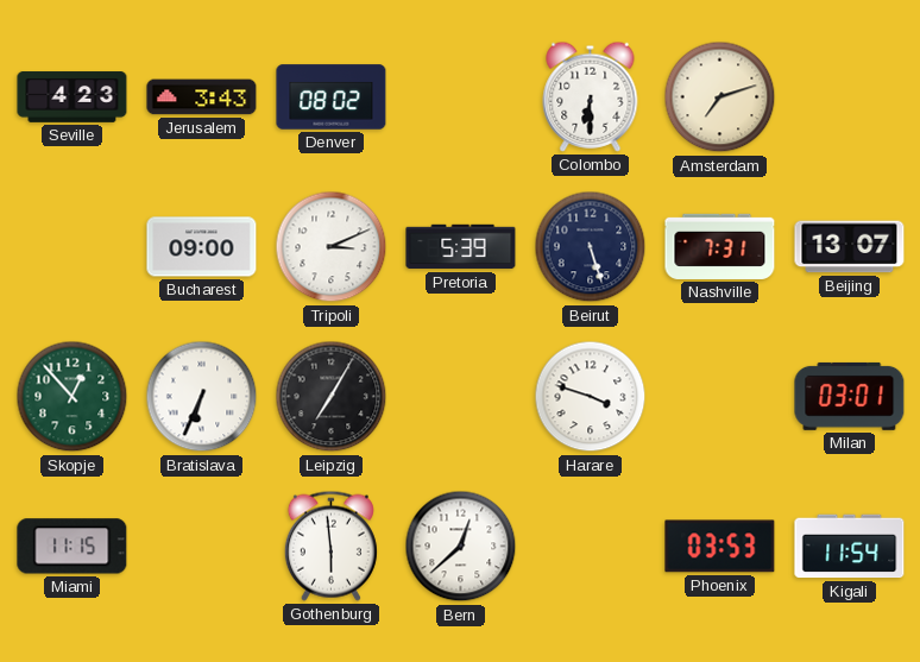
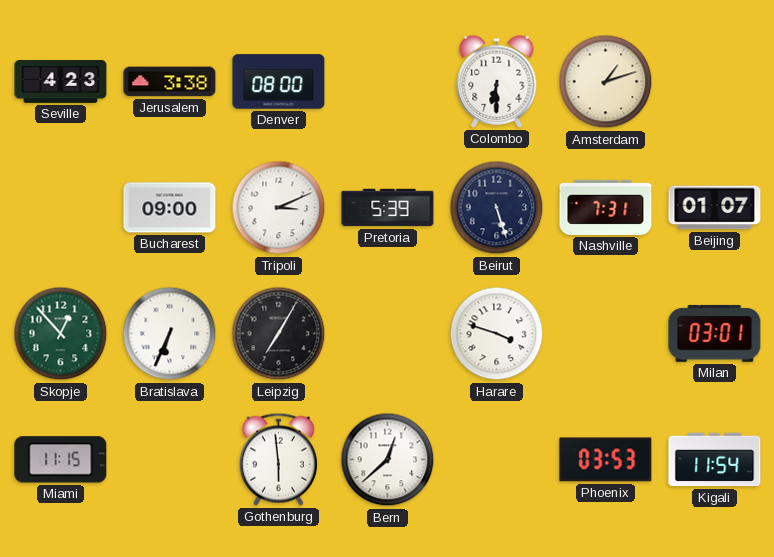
Jerusalem: 3:43 -> 3:38
Denver: 08:02 -> 08:00
Amsterdam: 7:12 -> 1:12
Beijing: 13:07 -> 01:07
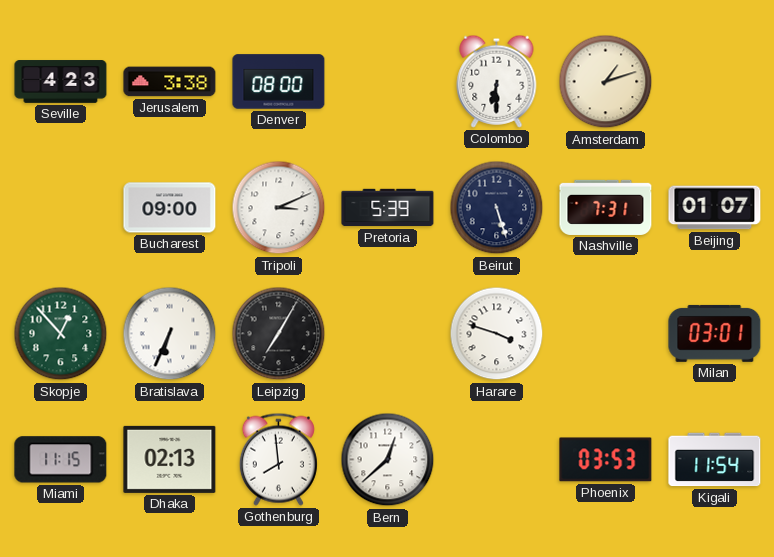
Dhaka: none -> 02:13
Gothenburg: 5:59 -> 7:59
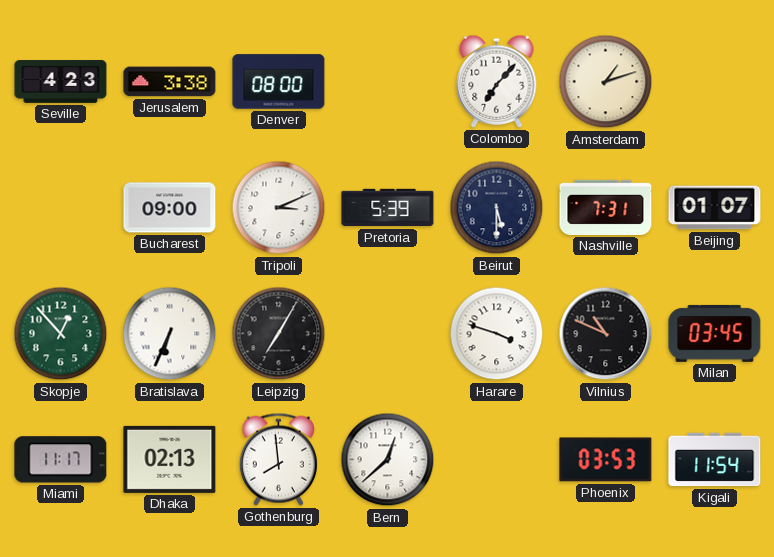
Colombo: 6:30 -> 7:07
Beirut: 5:27 -> 5:30
Vilnius: none -> 10:49
Milan: 03:01 -> 03:45
Miami: 11:15 -> 11:17
